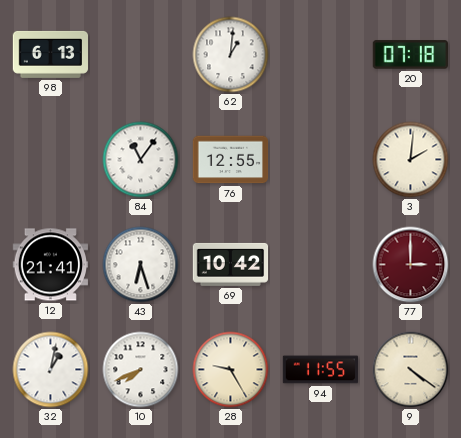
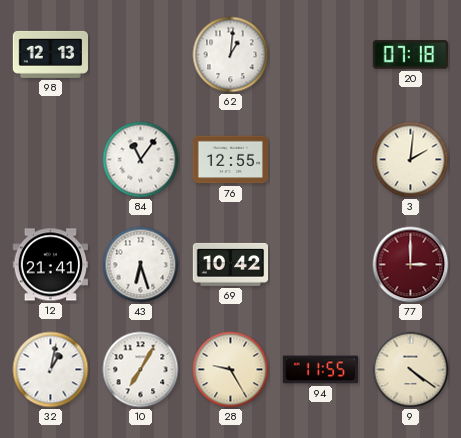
98: 6:13 -> 12:13
10: 7:41 -> 7:05
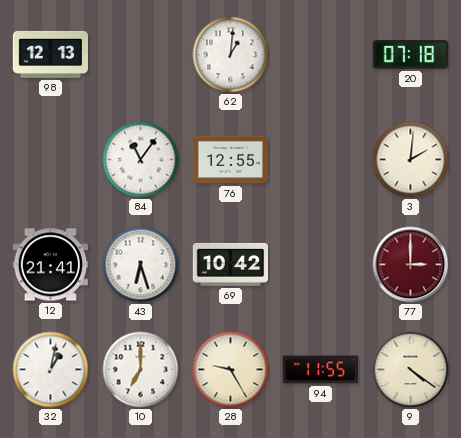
10: 7:05 -> 7:00
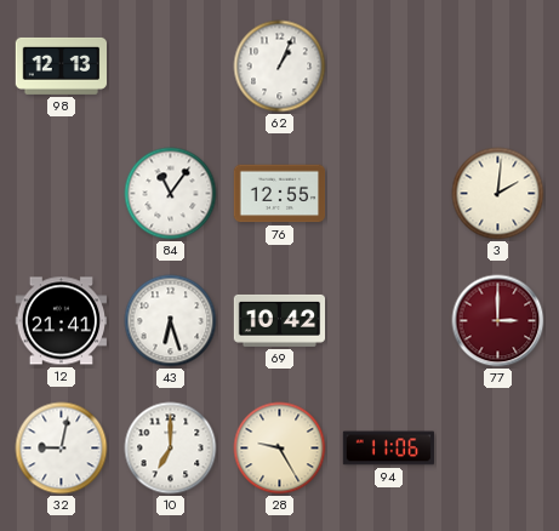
62: 1:01 -> 1:04
20: 07:18 -> none
32: 1:02 -> 9:02
94: 11:55 -> 11:06
9: 4:21 -> none
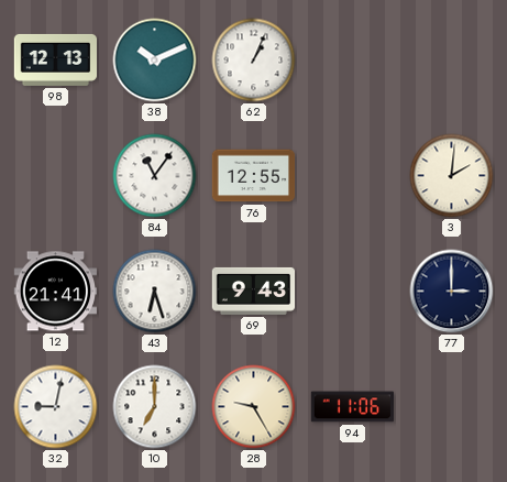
38: none -> 10:11
69: 10:42 -> 9:43
77 dial: burgundy -> navy
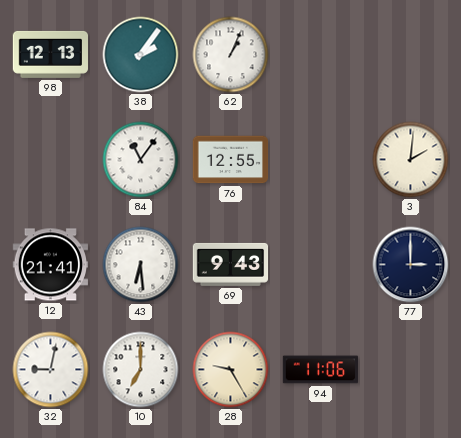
38: 10:11 -> 2:06
43: 6:27 -> 6:29
